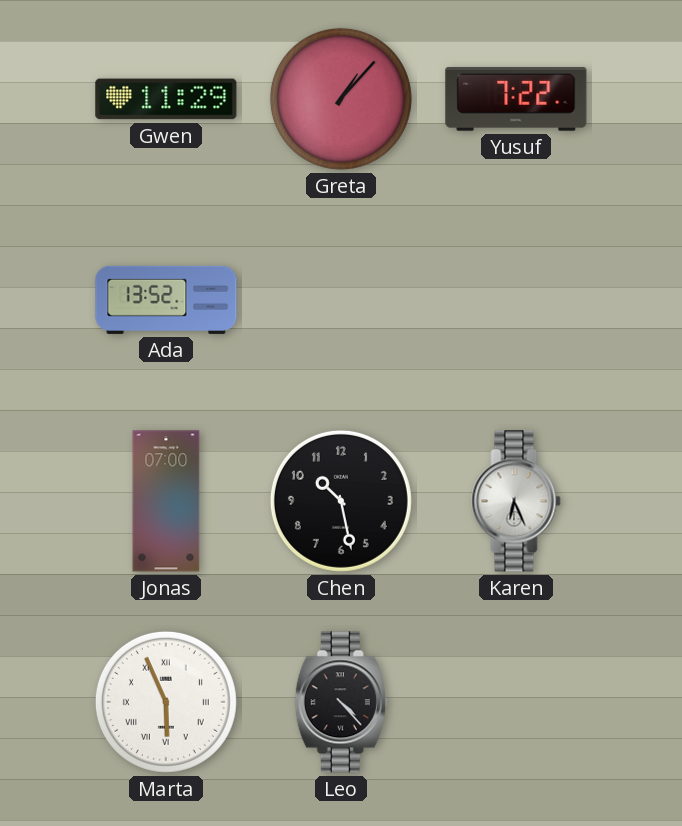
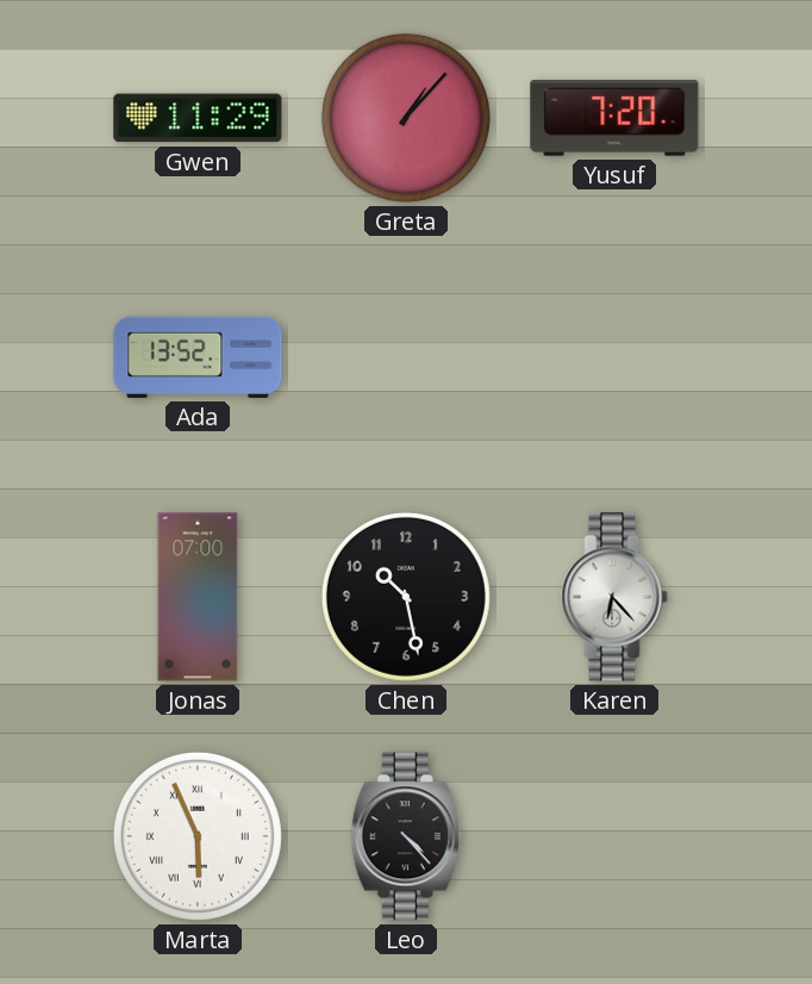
Yusuf: 7:22 -> 7:20
Karen: 6:26 -> 6:23
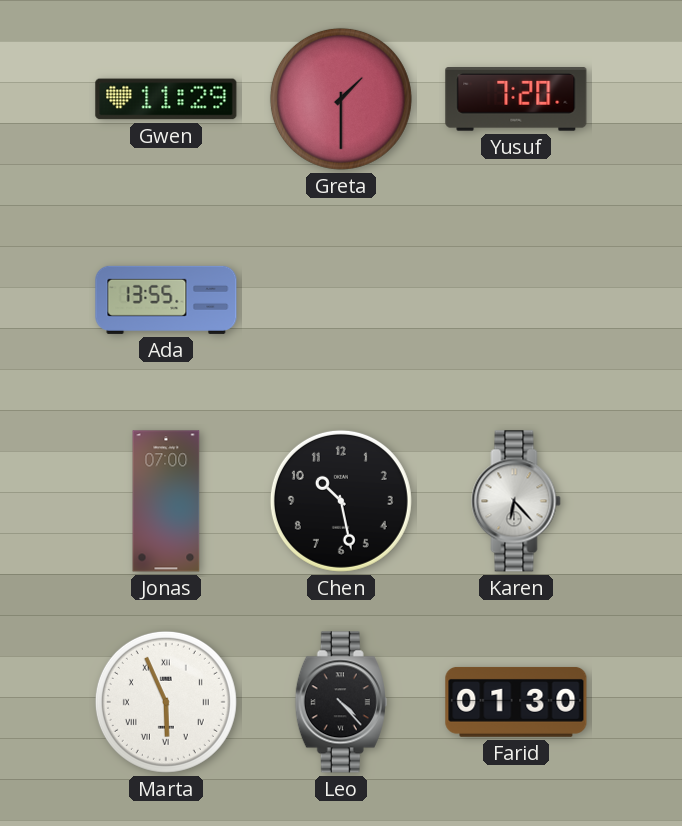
Greta: 1:07 -> 1:30
Ada: 13:52 -> 13:55
Farid: none -> 01:30
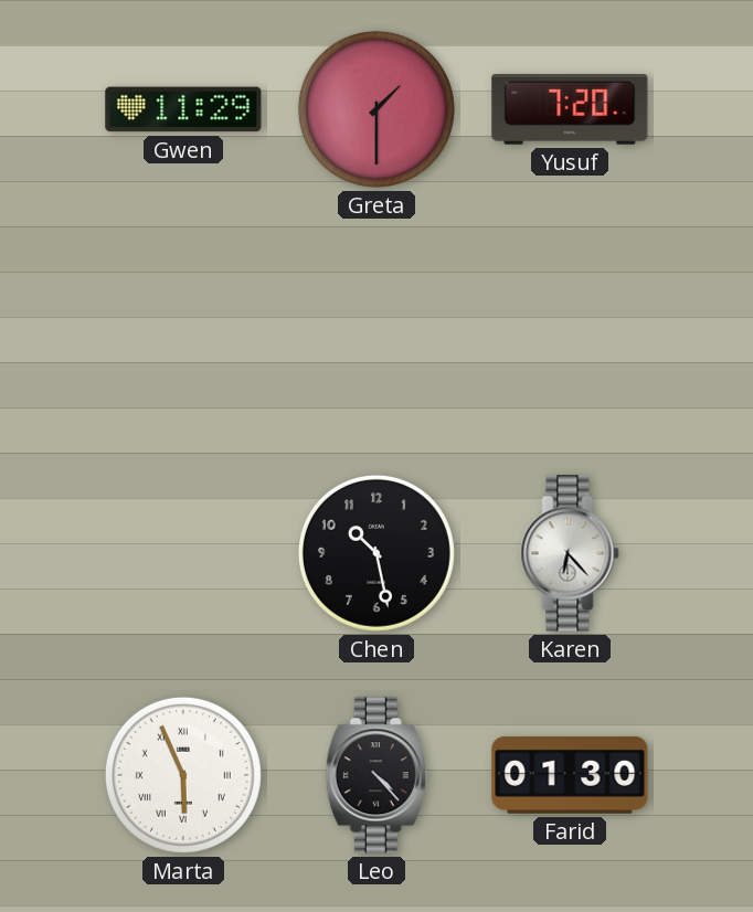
Ada: 13:55 -> none
Jonas: 07:00 -> none
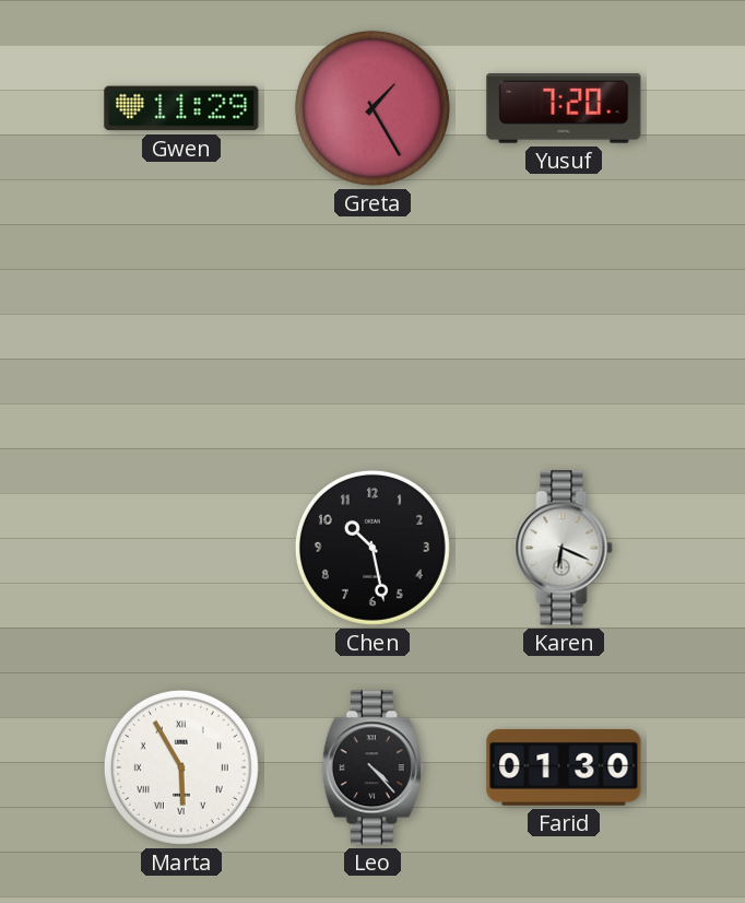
Greta: 1:30 -> 1:25
Karen: 6:23 -> 6:19
Marta: 5:56 -> 5:55
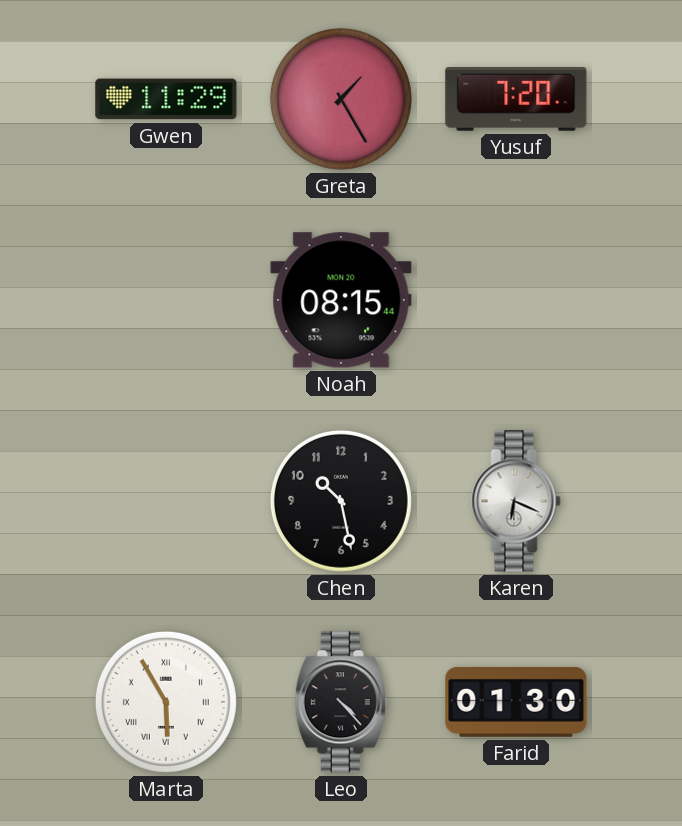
Noah: none -> 08:15
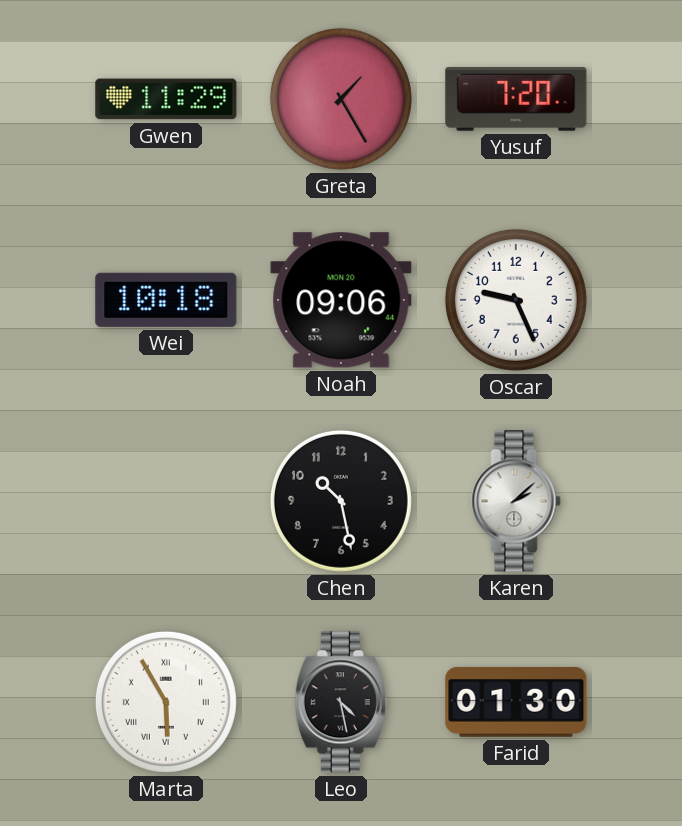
Wei: none -> 10:18
Noah: 08:15 -> 09:06
Oscar: none -> 9:26
Karen: 6:19 -> 2:08
Leo: 4:23 -> 4:28
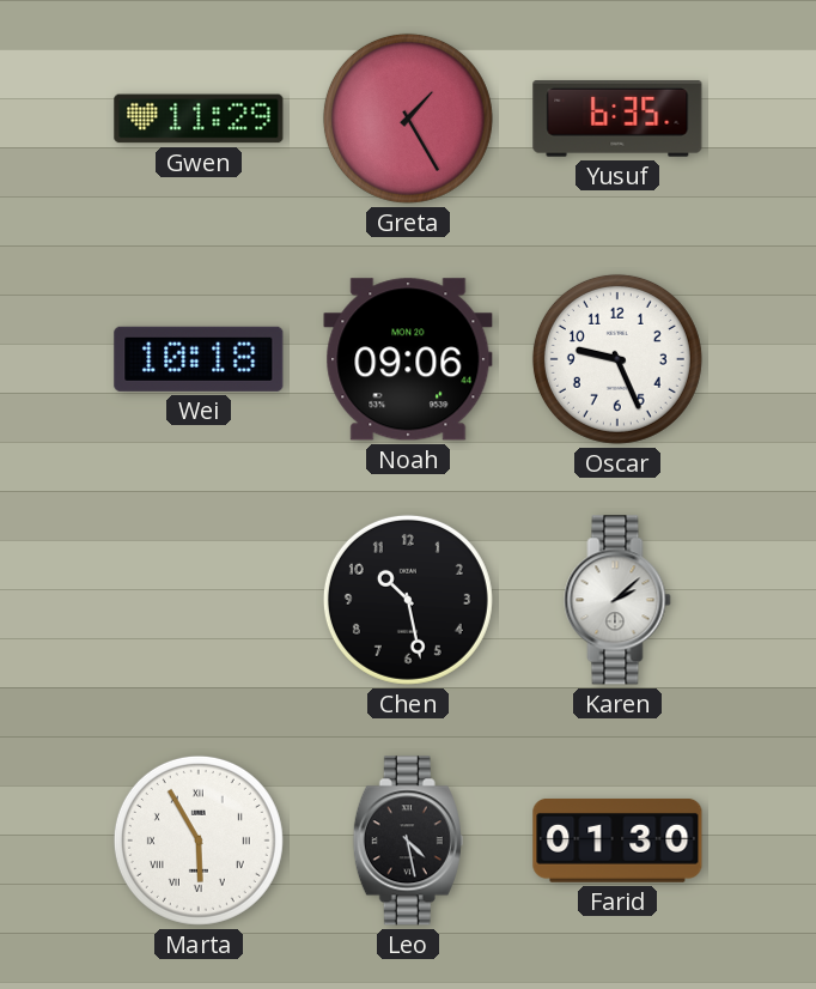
Yusuf: 7:20 -> 6:35
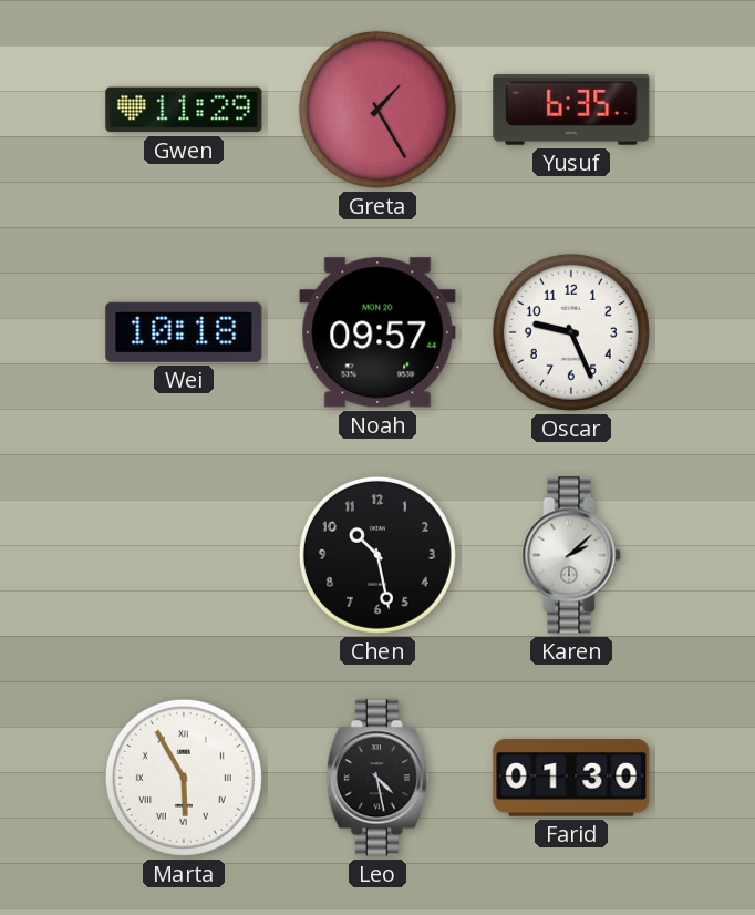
Noah: 09:06 -> 09:57
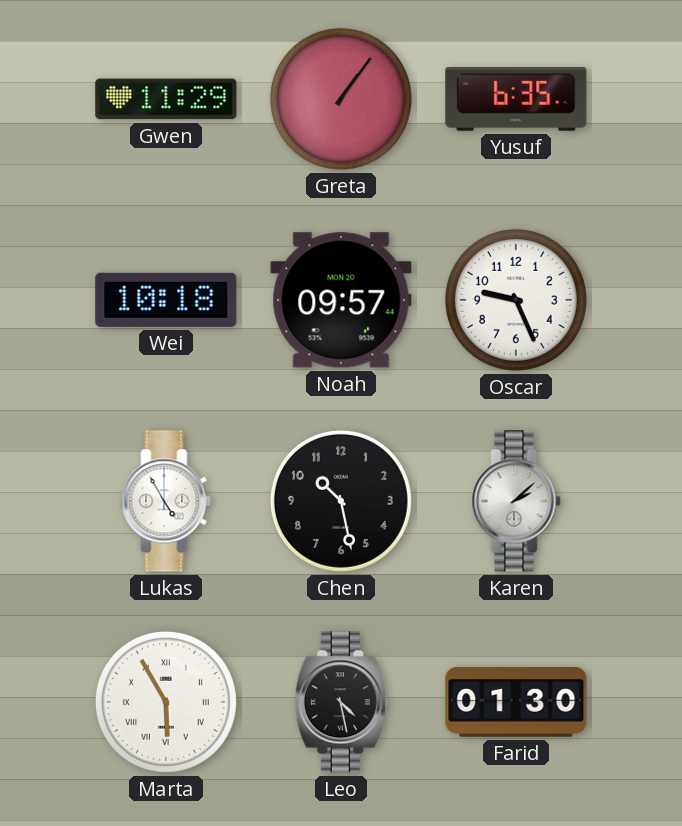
Greta: 1:25 -> 1:06
Lukas: none -> 4:55
